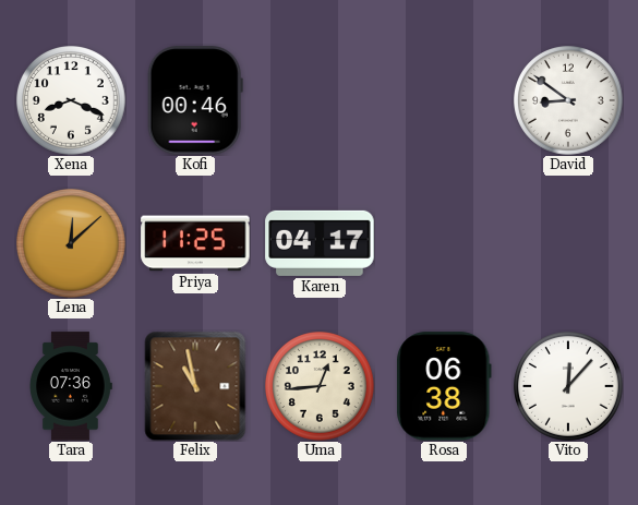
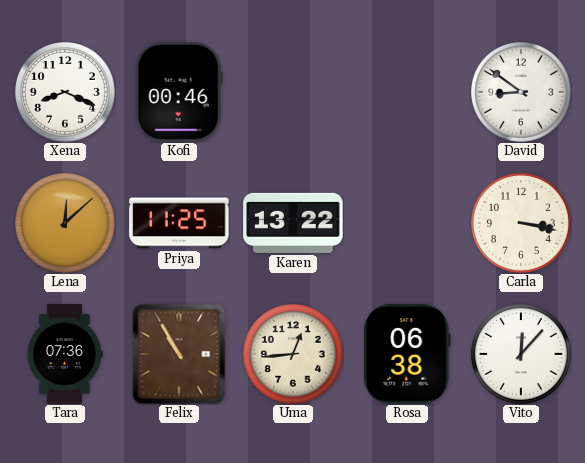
Karen: 04:17 -> 13:22
Carla: none -> 3:17
Felix: 10:58 -> 10:55
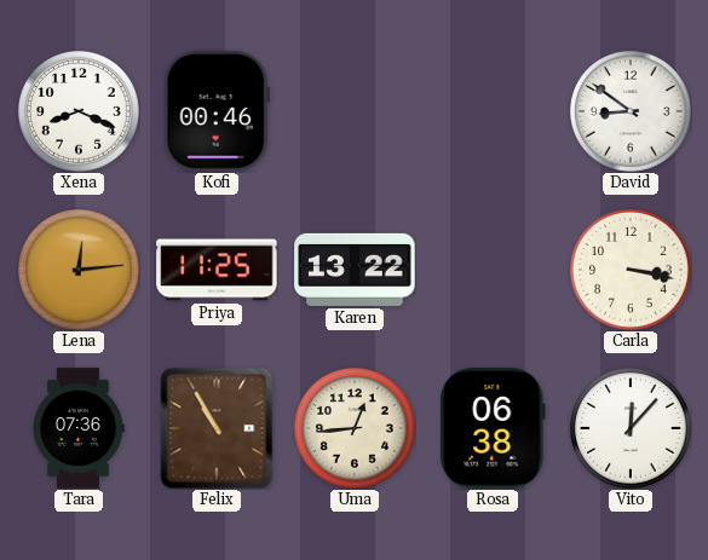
Lena: 12:08 -> 12:14
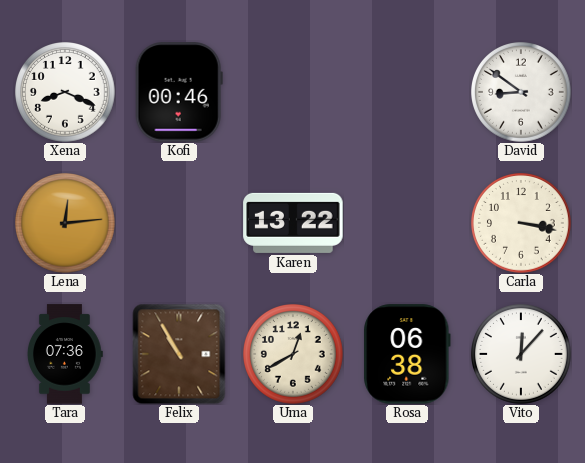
Priya: 11:25 -> none
Uma: 12:44 -> 12:40
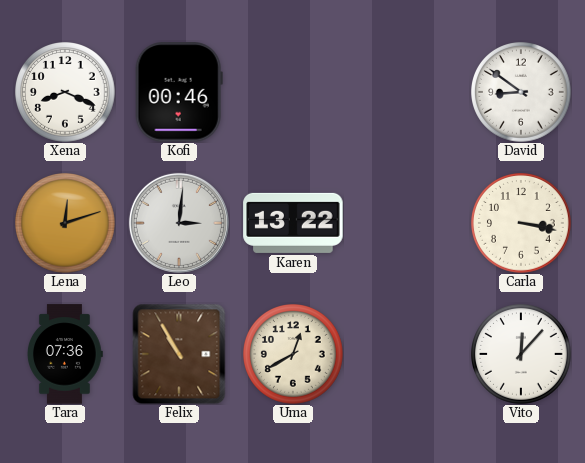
Lena: 12:14 -> 12:12
Leo: none -> 3:01
Rosa: 06:38 -> none
